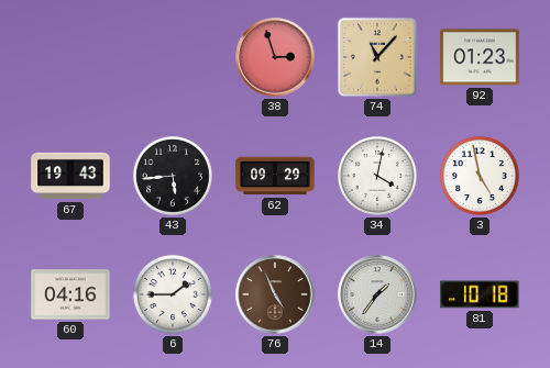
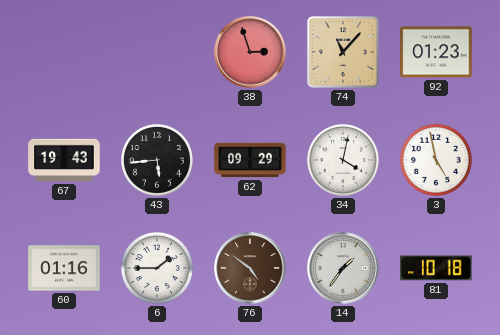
60: 04:16 -> 01:16
76: 4:56 -> 4:51
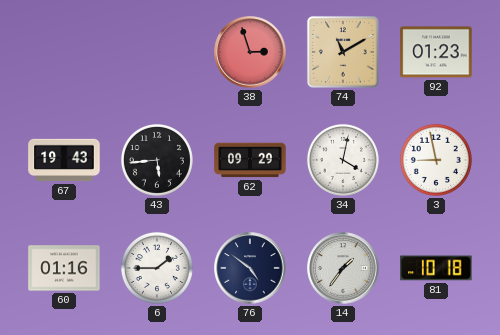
74: 11:07 -> 11:10
3: 4:58 -> 8:58
76 dial: brown -> navy
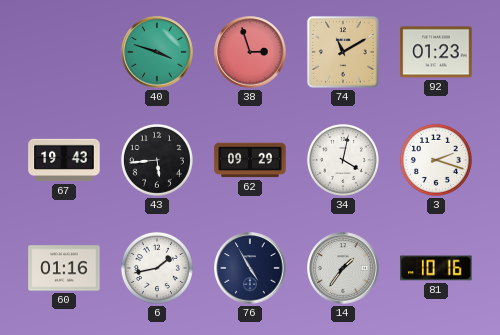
40: none -> 3:48
3: 8:58 -> 2:18
6: 1:45 -> 1:43
76: 4:51 -> 4:55
81: 10:18 -> 10:16
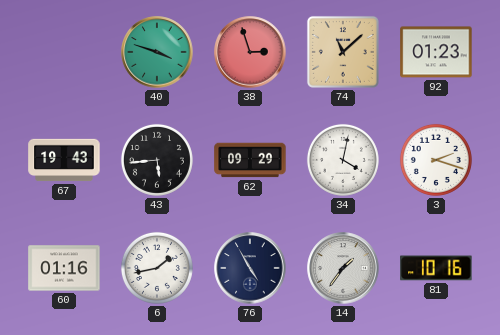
74: 11:10 -> 11:08
